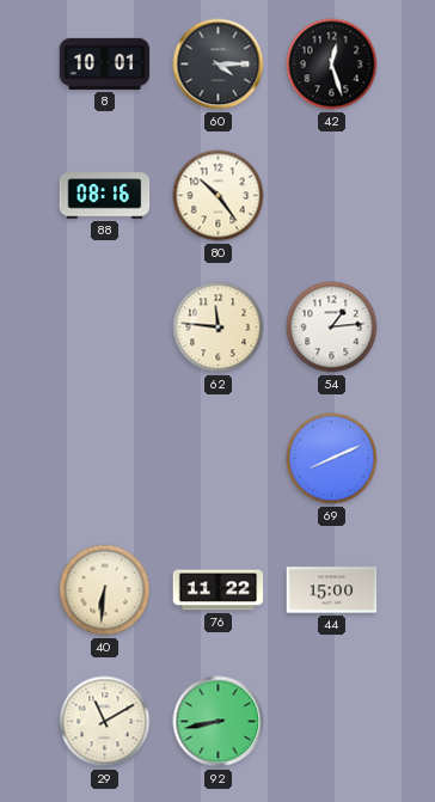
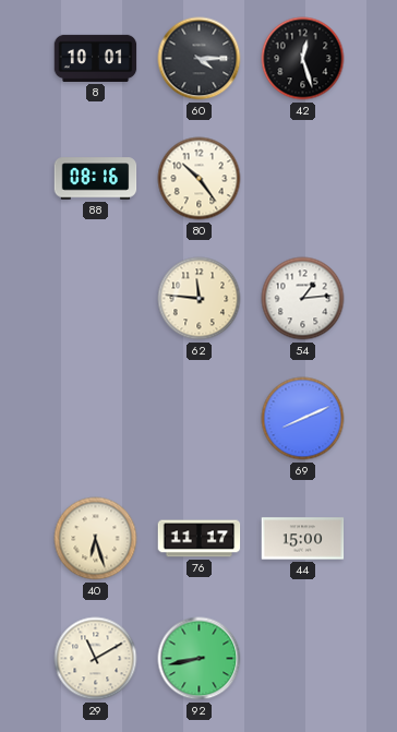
40: 6:31 -> 6:27
76: 11:22 -> 11:17
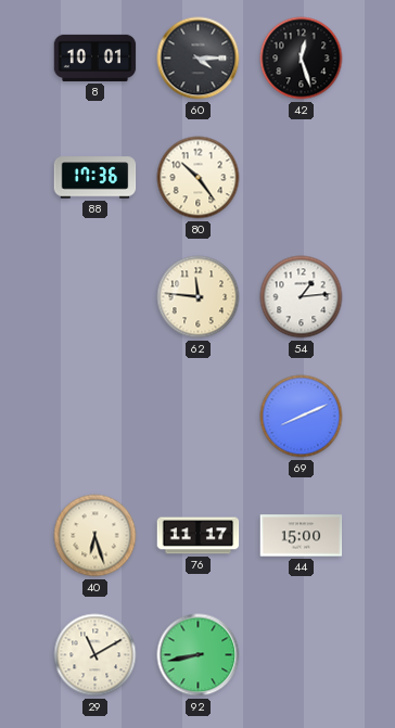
88: 08:16 -> 17:36
